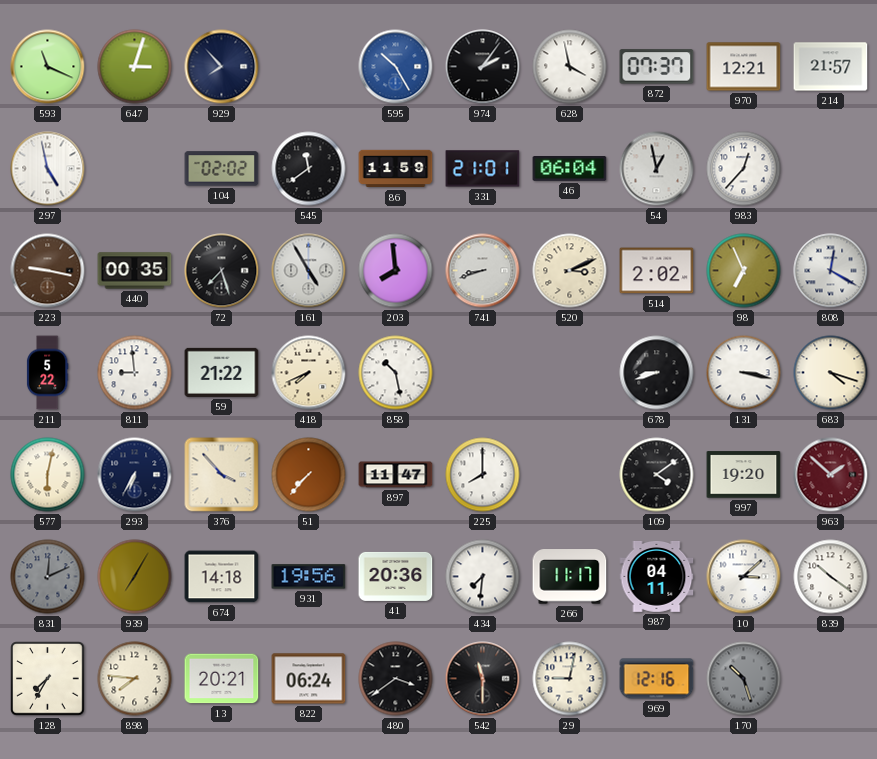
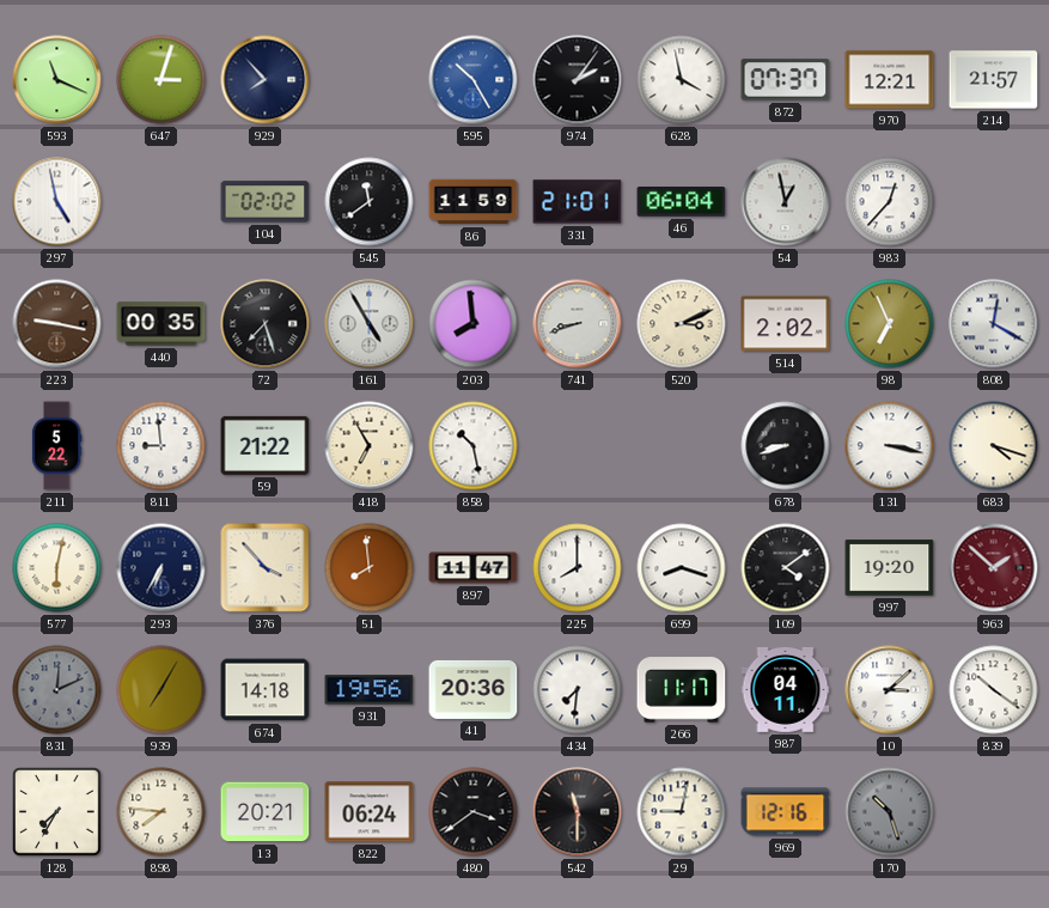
418: 7:41 -> 6:55
51: 7:37 -> 7:59
699: none -> 8:18
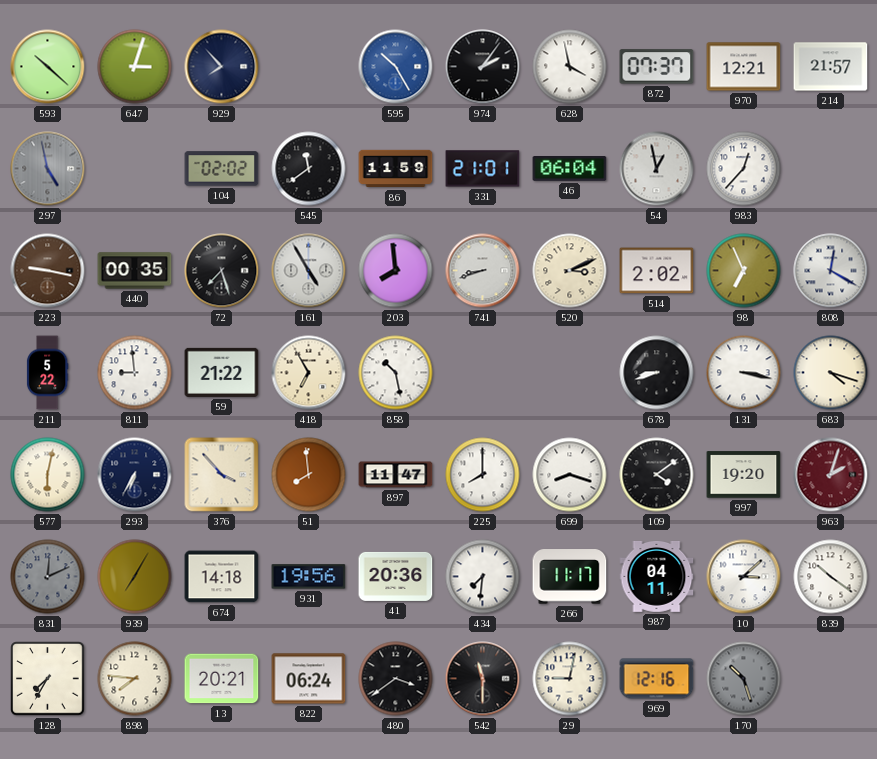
593: 11:19 -> 10:22
297 dial: white -> grey
963: 1:52 -> 2:03
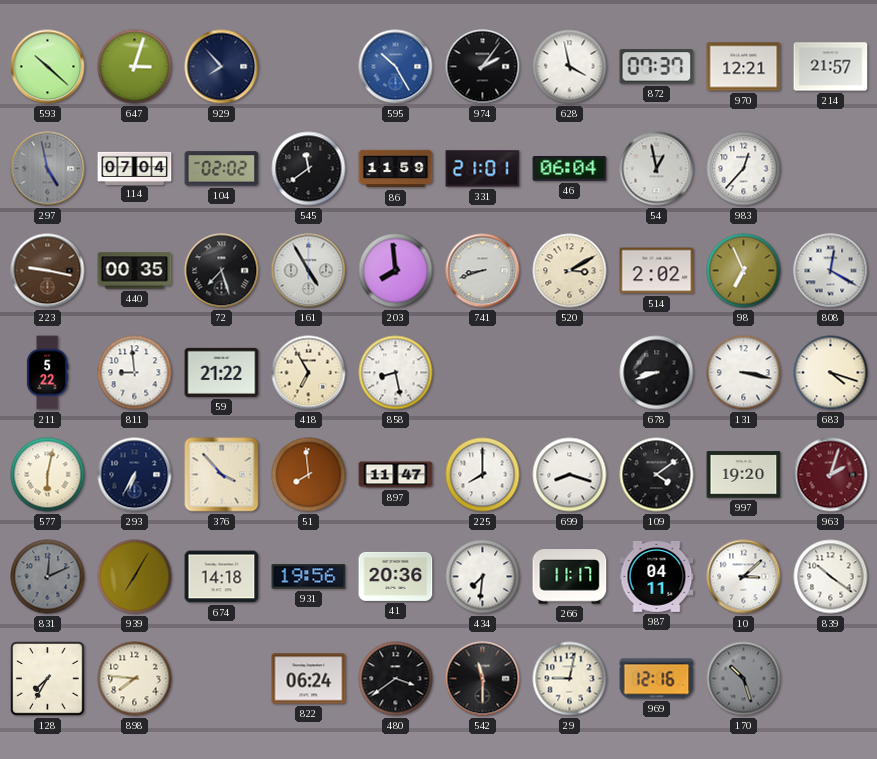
114: none -> 07:04
520: 3:11 -> 3:10
858: 10:28 -> 8:28
13: 20:21 -> none
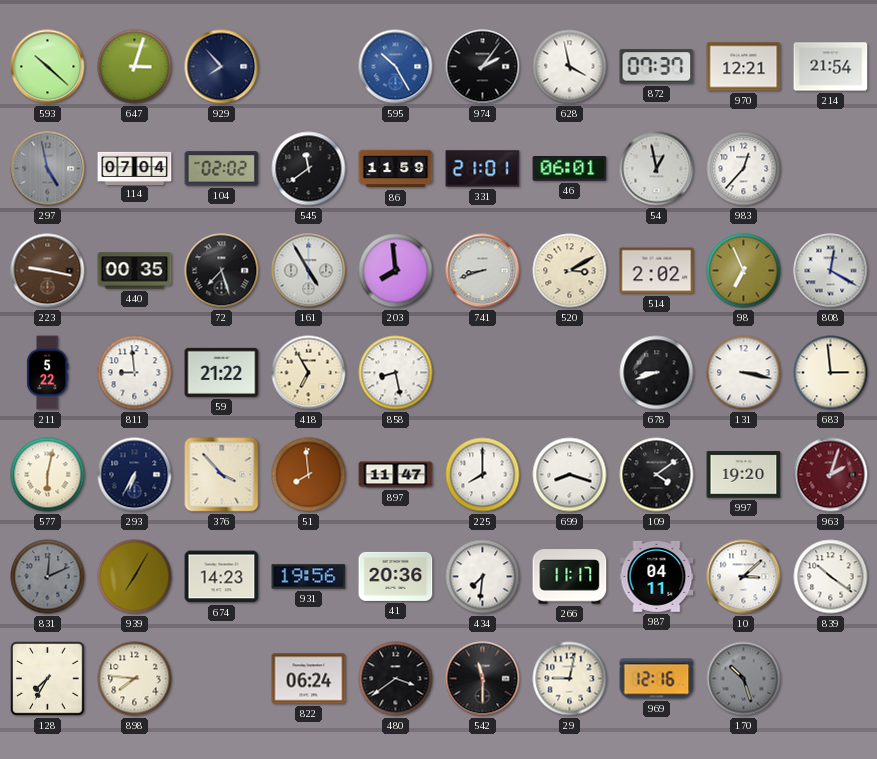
214: 21:57 -> 21:54
46: 06:04 -> 06:01
683: 4:18 -> 2:59
674: 14:18 -> 14:23
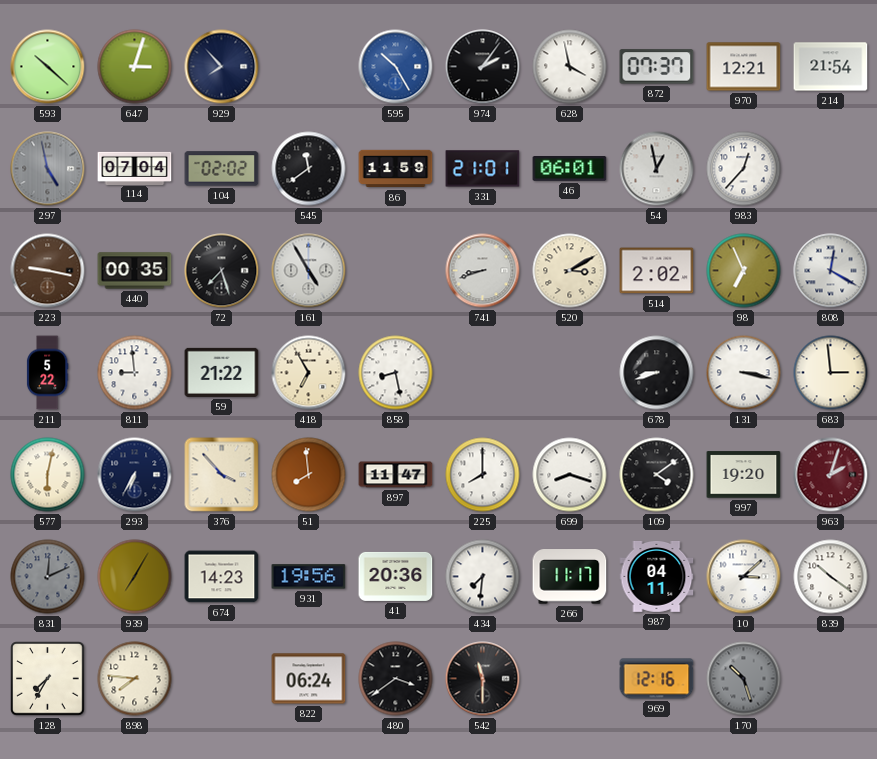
203: 7:59 -> none
29: 9:02 -> none
